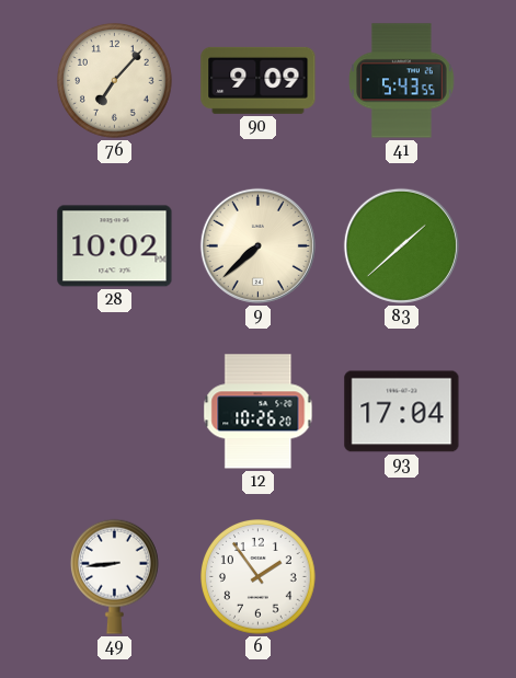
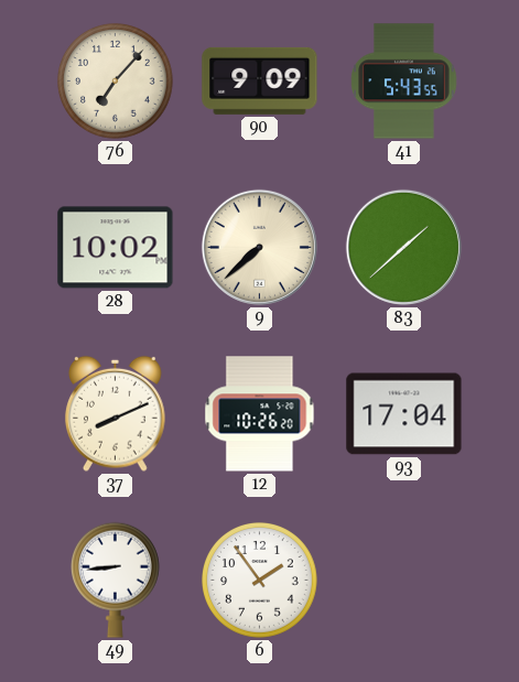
37: none -> 8:11
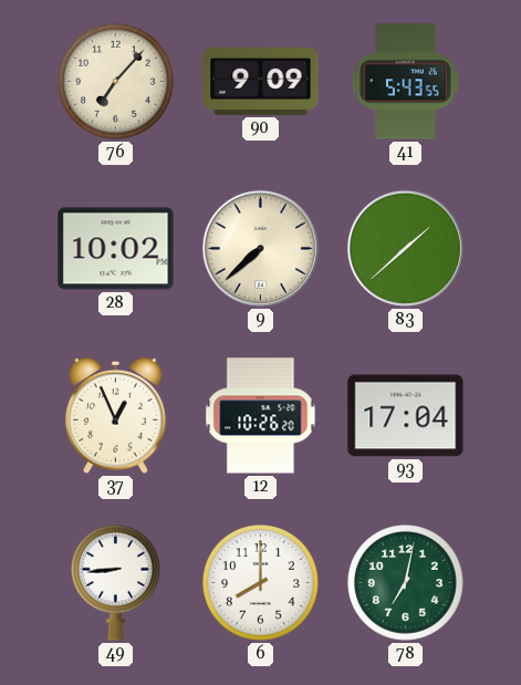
37: 8:11 -> 12:56
6: 1:54 -> 8:00
78: none -> 7:02
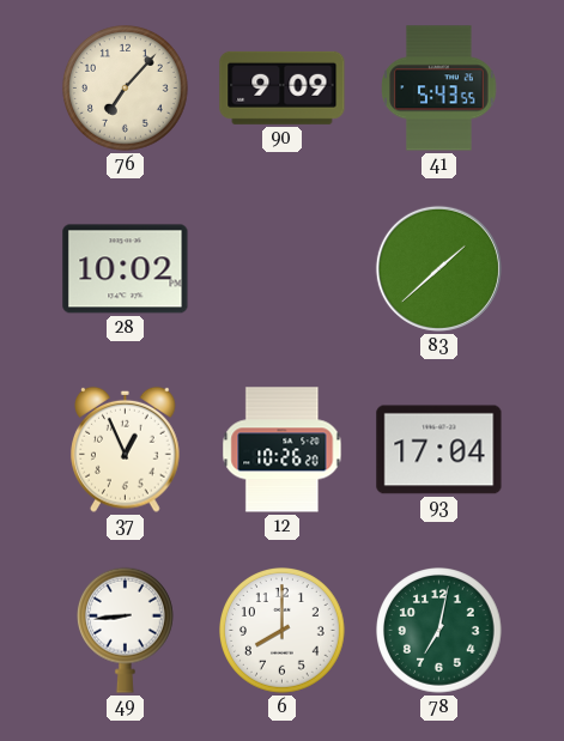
9: 7:38 -> none
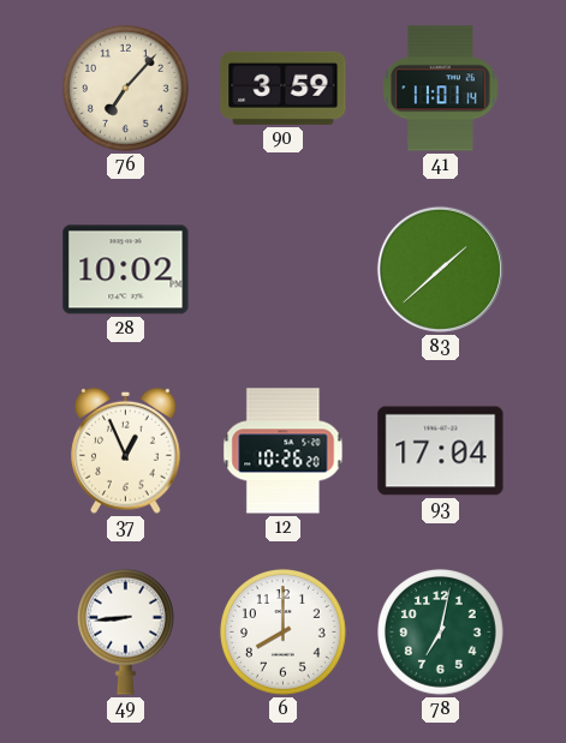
90: 9:09 -> 3:59
41: 5:43 -> 11:01
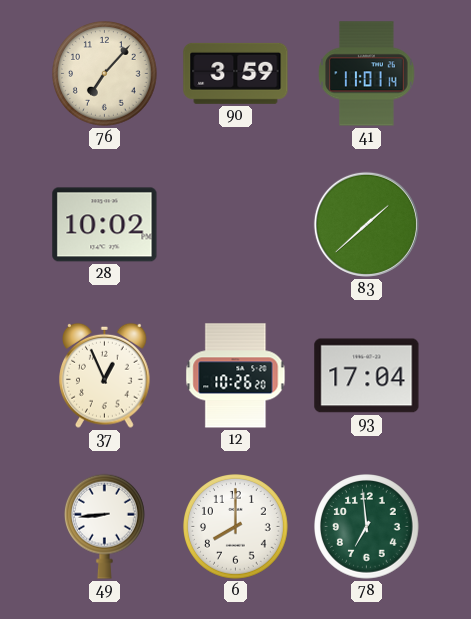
78: 7:02 -> 6:59
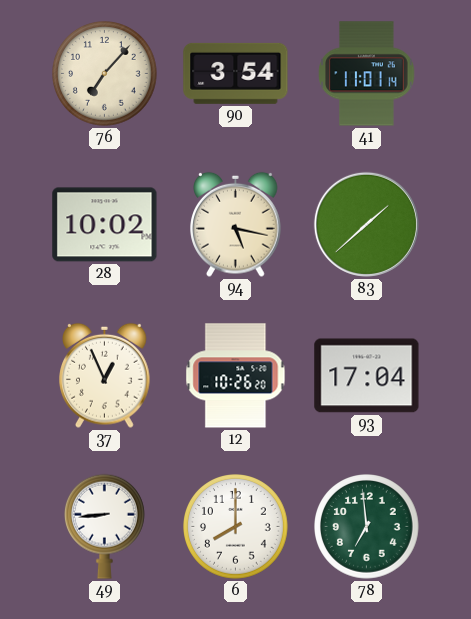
90: 3:59 -> 3:54
94: none -> 5:17
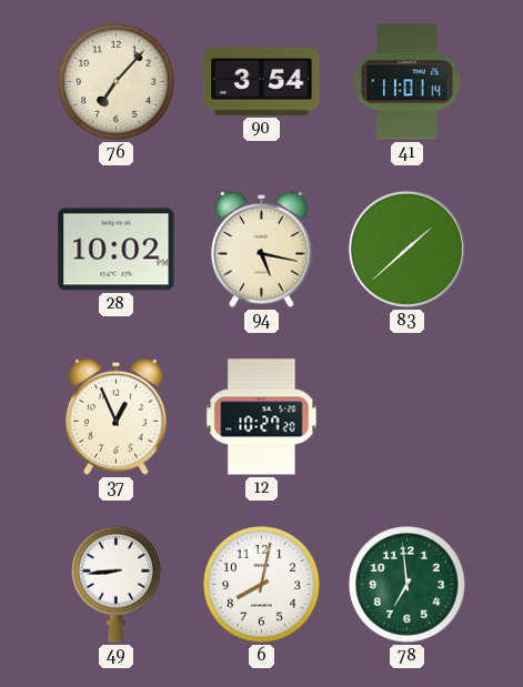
12: 10:26 -> 10:27
93: 17:04 -> none
6: 8:00 -> 8:02
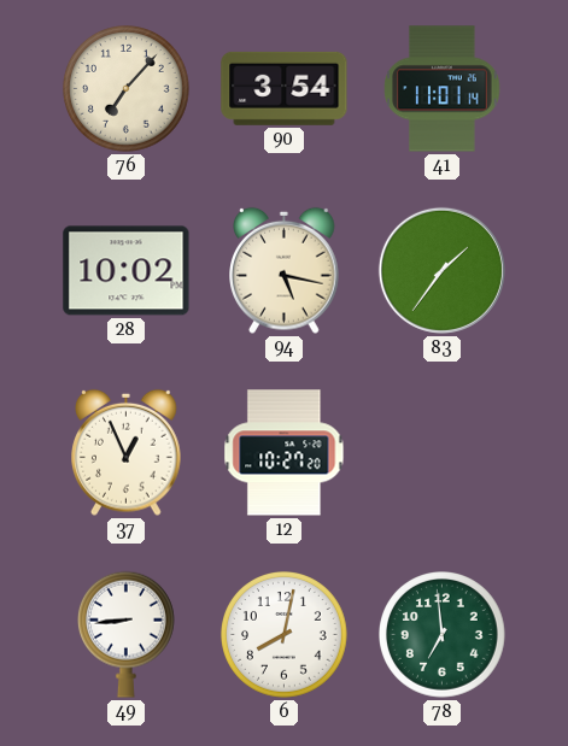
83: 1:38 -> 1:36
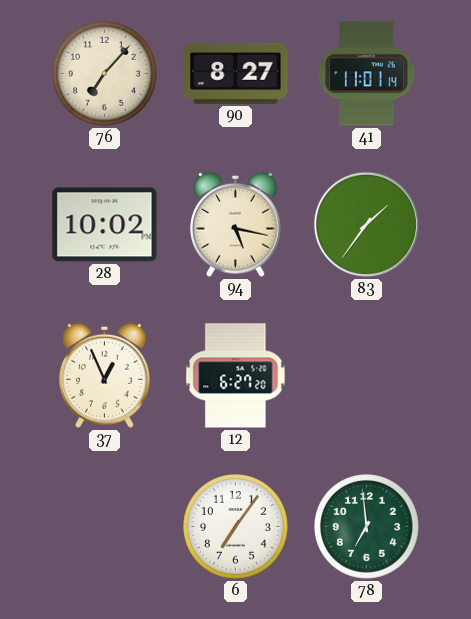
90: 3:54 -> 8:27
12: 10:27 -> 6:27
49: 8:44 -> none
6: 8:02 -> 7:06
